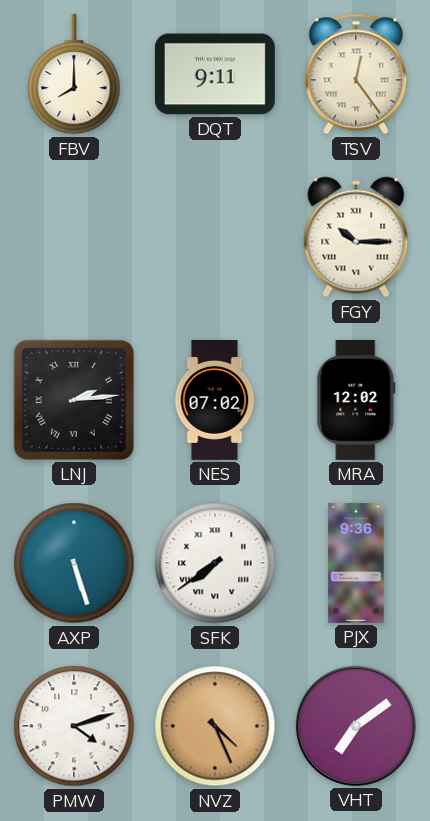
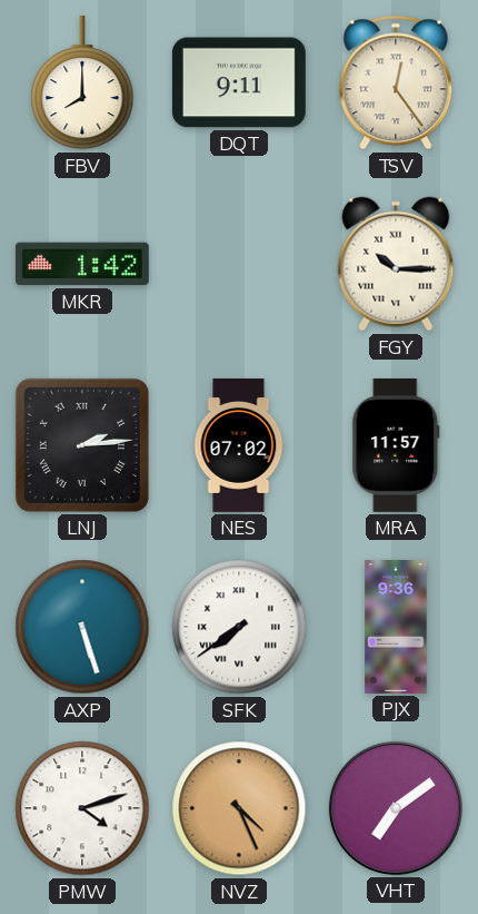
MKR: none -> 1:42
MRA: 12:02 -> 11:57
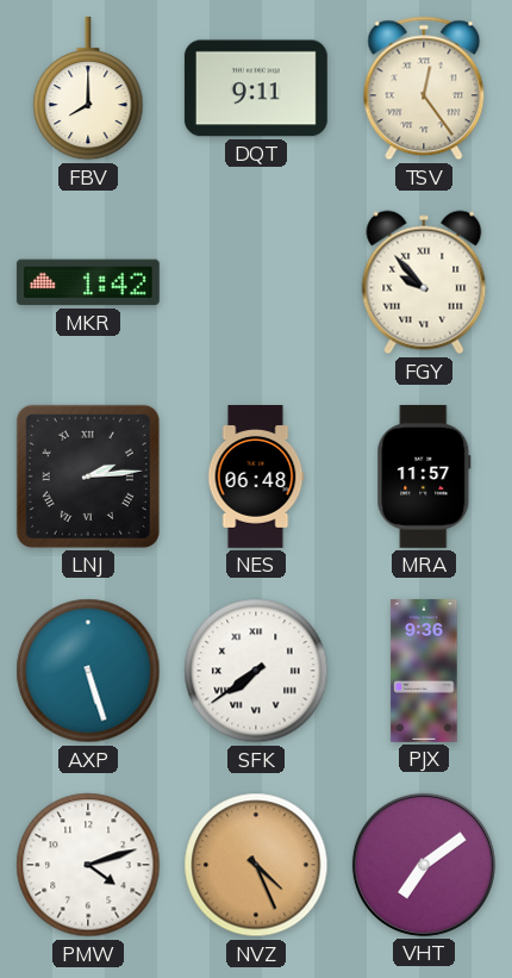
FGY: 10:15 -> 9:53
NES: 07:02 -> 06:48
